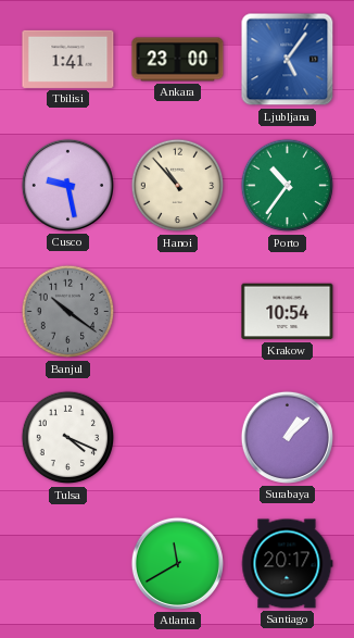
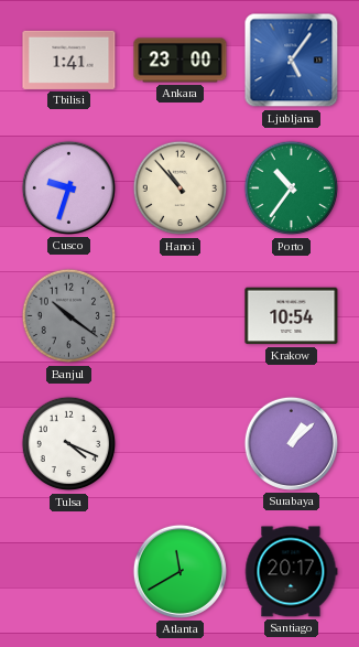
Cusco: 9:28 -> 9:33
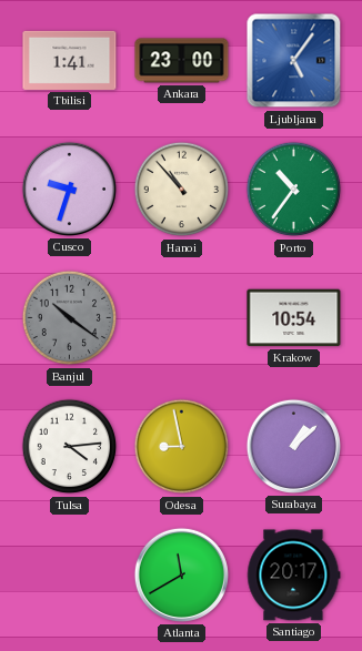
Tulsa: 4:19 -> 4:14
Odesa: none -> 8:58
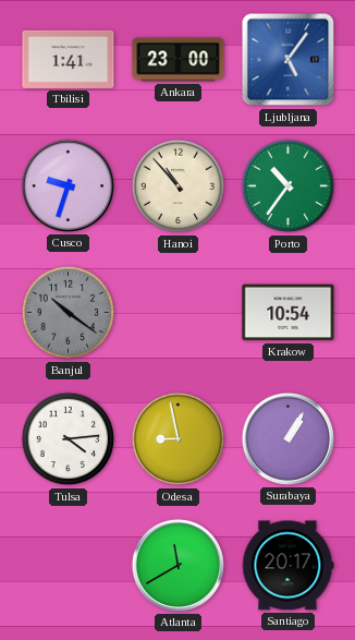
Surabaya: 1:08 -> 1:05
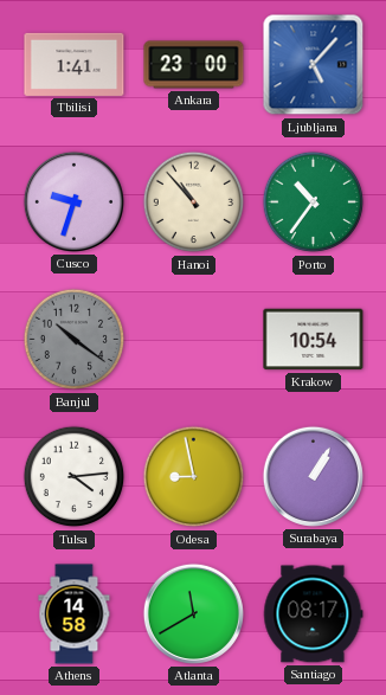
Ljubljana: 5:06 -> 5:07
Athens: none -> 14:58
Santiago: 20:17 -> 08:17
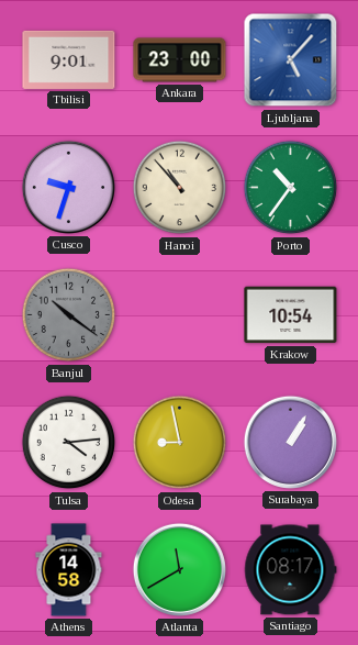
Tbilisi: 1:41 -> 9:01
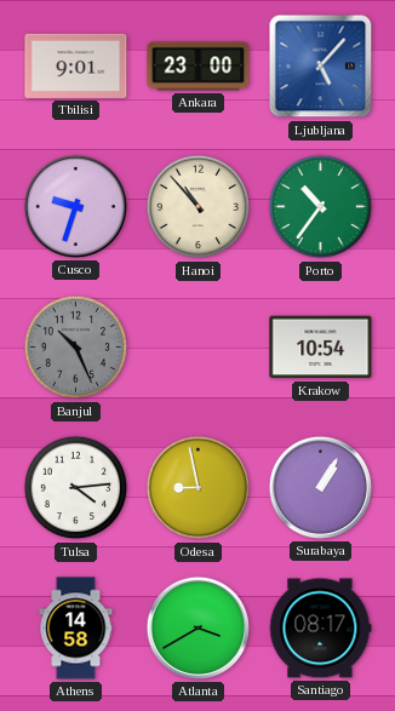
Banjul: 10:21 -> 10:26
Atlanta: 11:40 -> 3:40
